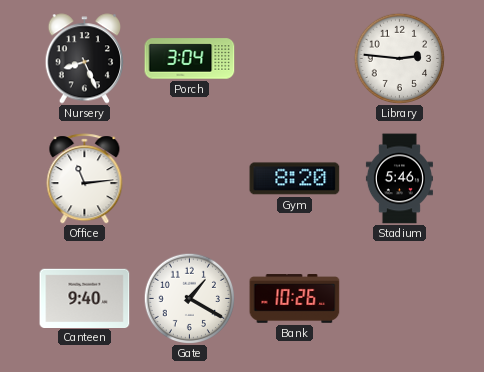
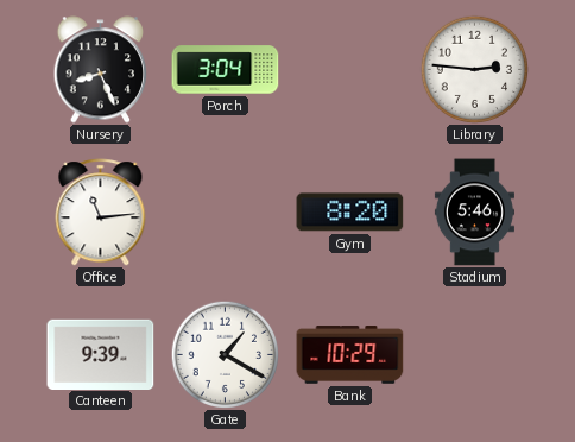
Canteen: 9:40 -> 9:39
Bank: 10:26 -> 10:29
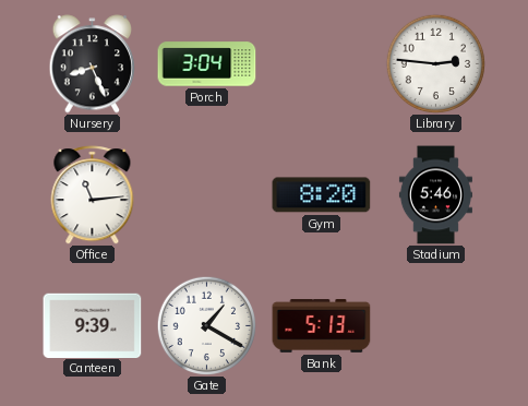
Bank: 10:29 -> 5:13
